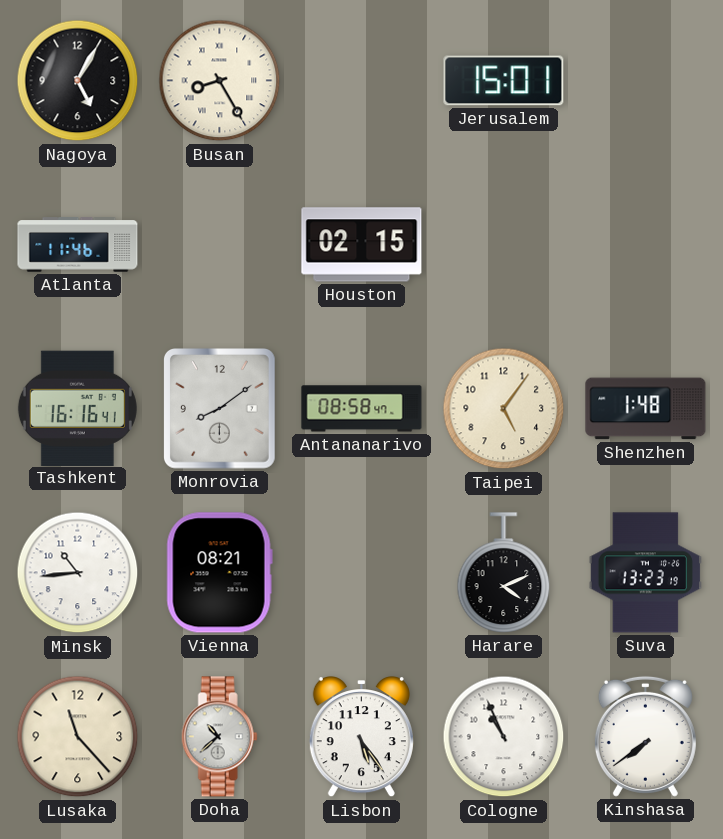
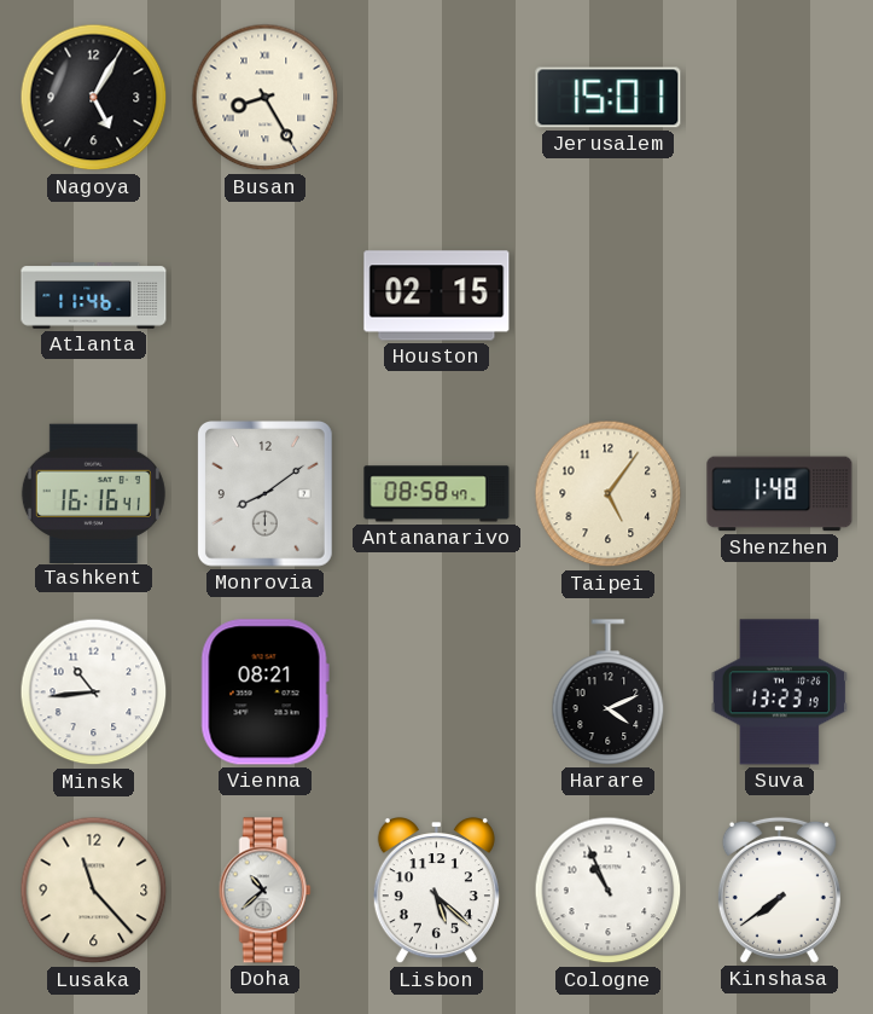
Lisbon: 5:24 -> 5:22
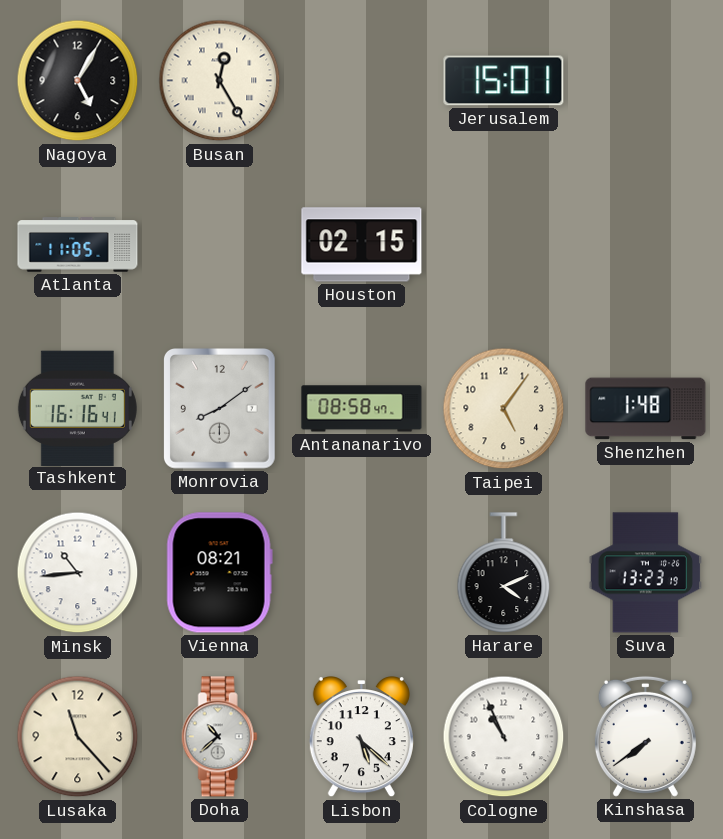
Busan: 8:25 -> 12:25
Atlanta: 11:46 -> 11:05
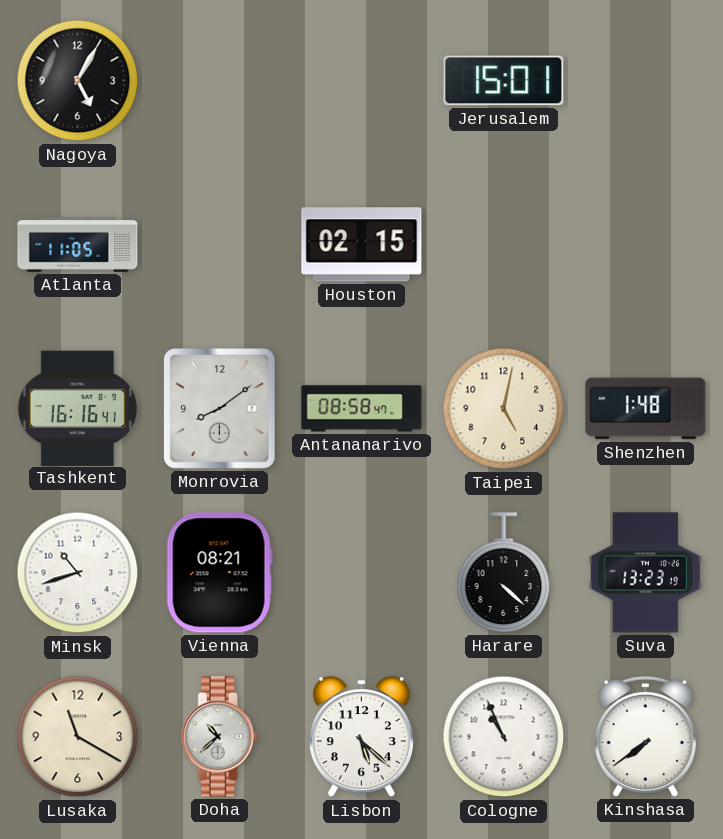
Busan: 12:25 -> none
Taipei: 5:06 -> 5:02
Minsk: 10:44 -> 10:42
Harare: 4:11 -> 4:22
Lusaka: 11:23 -> 11:20
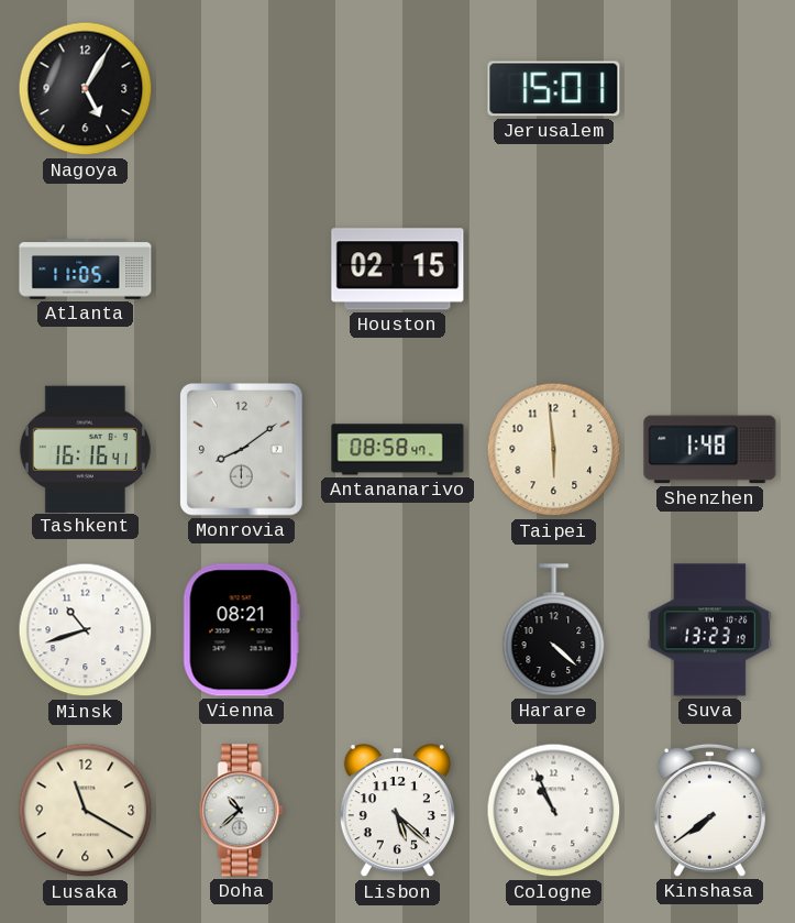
Taipei: 5:02 -> 5:59
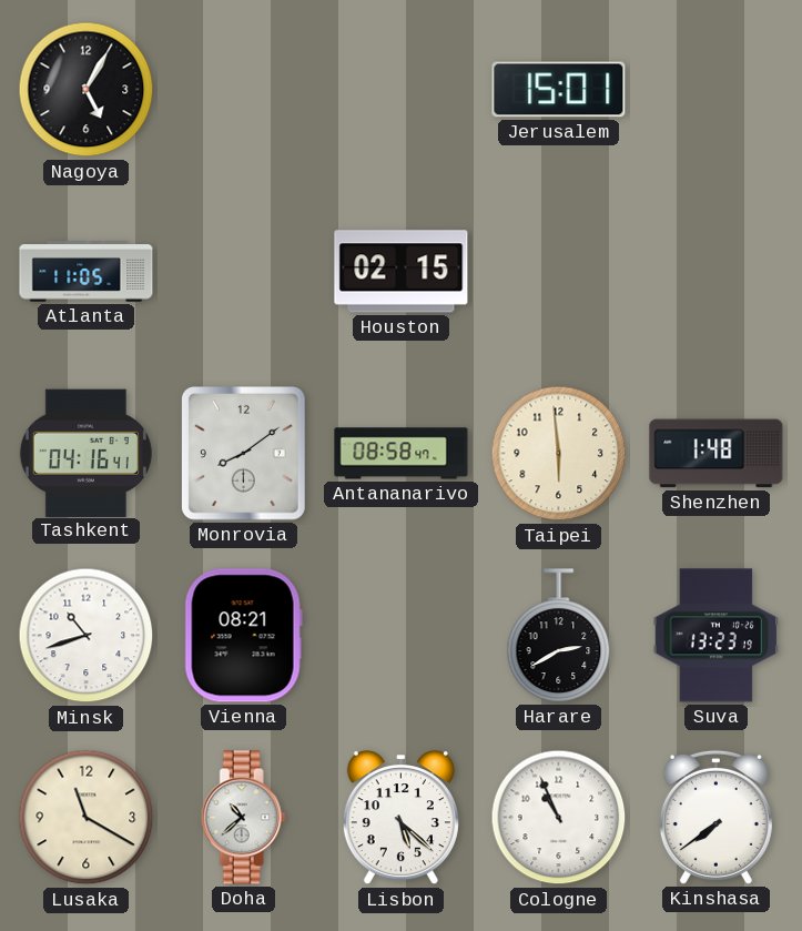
Tashkent: 16:16 -> 04:16
Harare: 4:22 -> 2:40
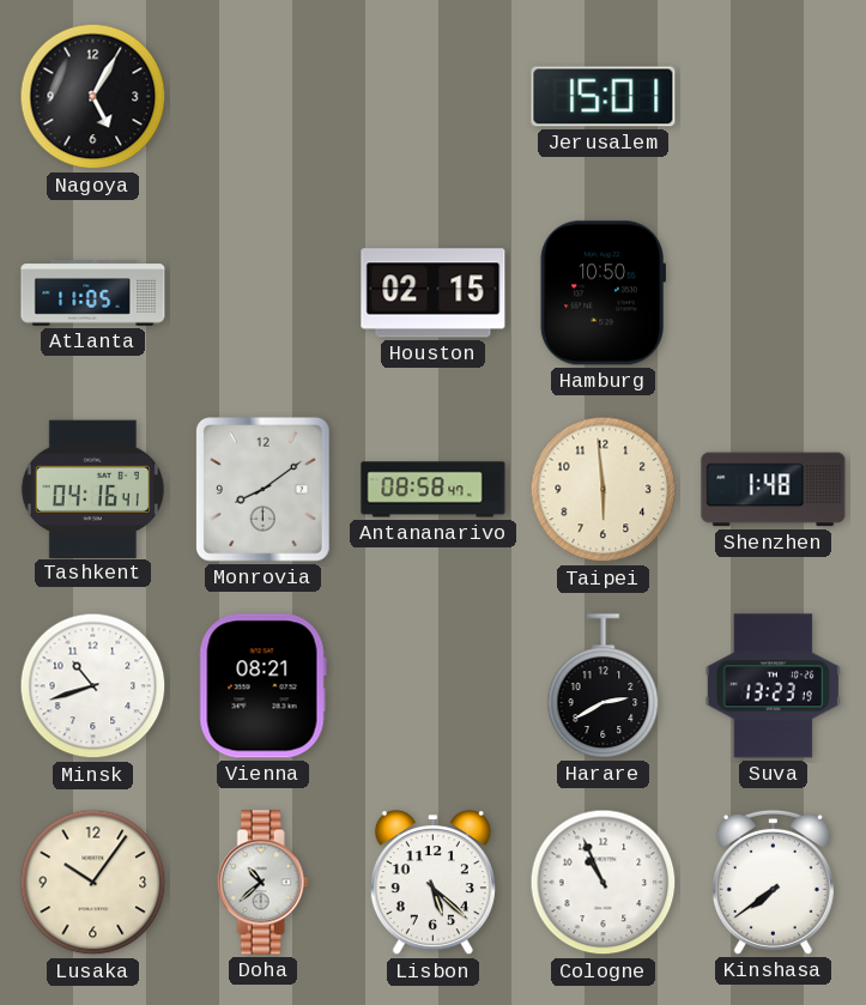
Hamburg: none -> 10:50
Lusaka: 11:20 -> 10:06
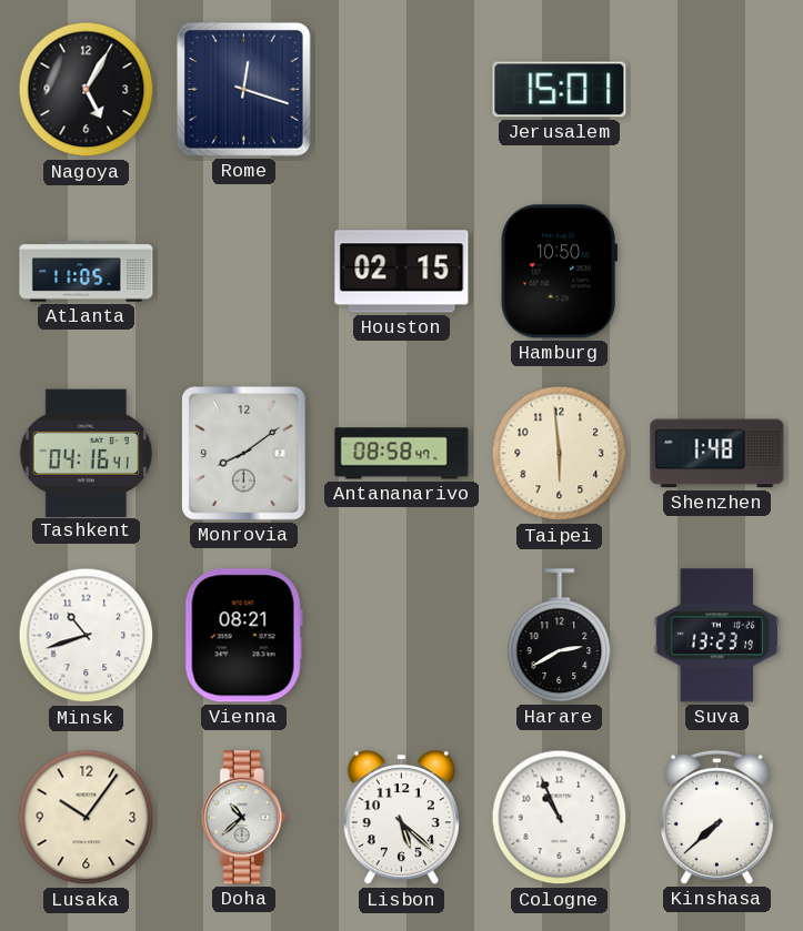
Rome: none -> 12:18
Kinshasa: 7:39 -> 7:38
